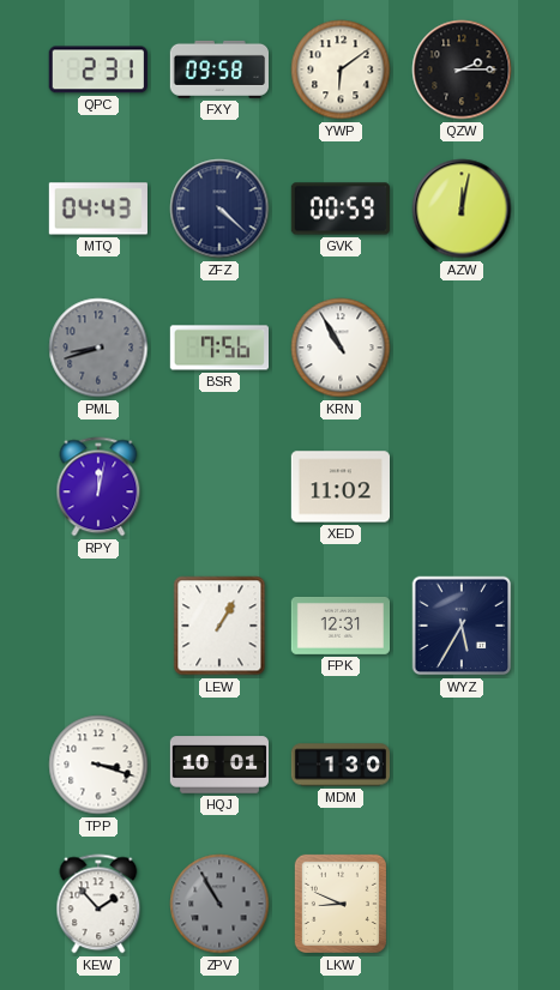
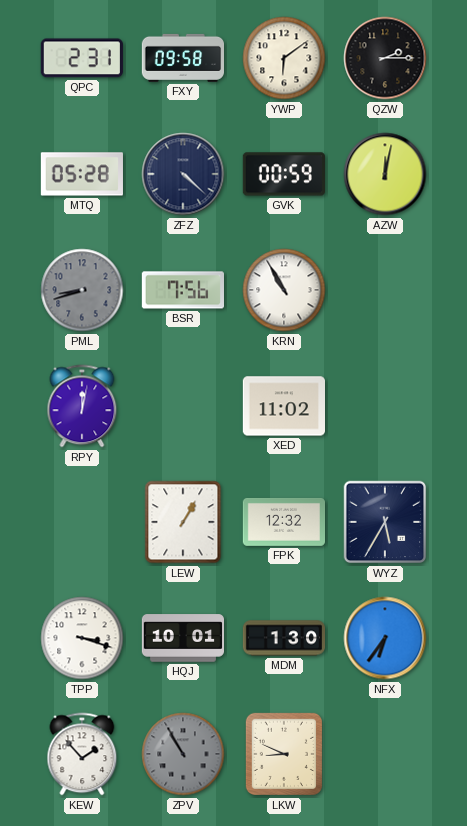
MTQ: 04:43 -> 05:28
FPK: 12:31 -> 12:32
NFX: none -> 6:36
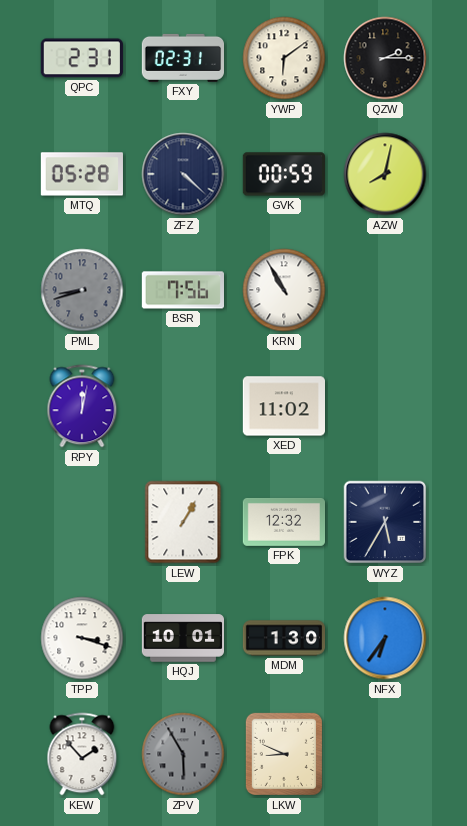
FXY: 09:58 -> 02:31
AZW: 12:02 -> 8:02
ZPV: 10:55 -> 5:55
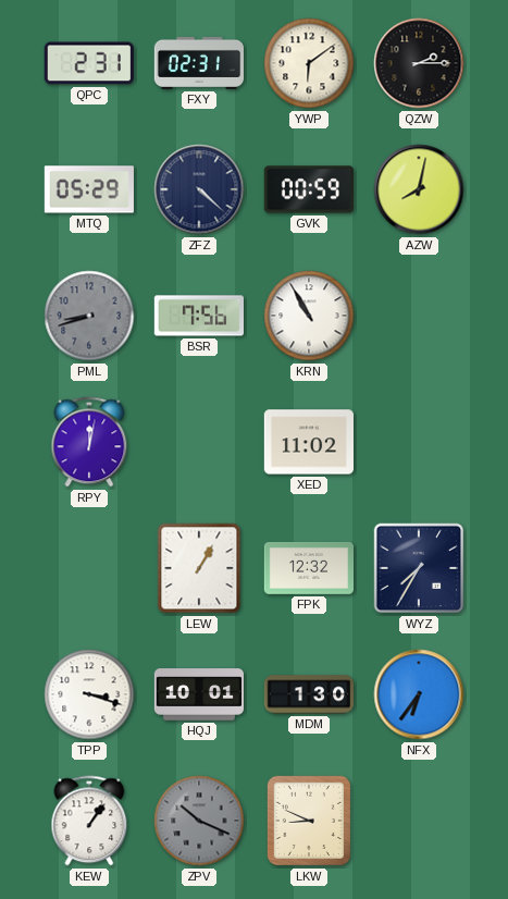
MTQ: 05:28 -> 05:29
WYZ: 5:35 -> 7:35
KEW: 1:53 -> 1:06
ZPV: 5:55 -> 10:19
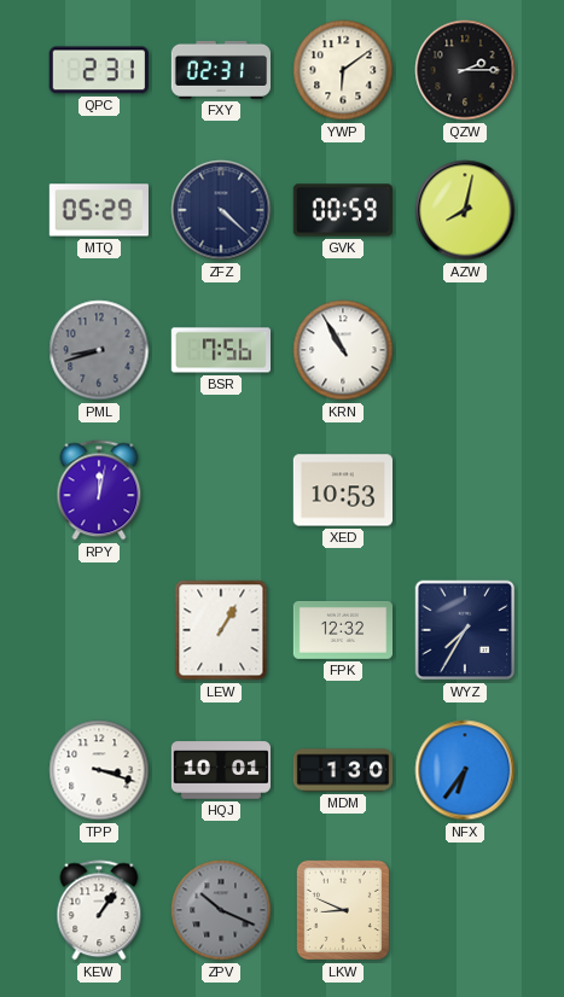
XED: 11:02 -> 10:53
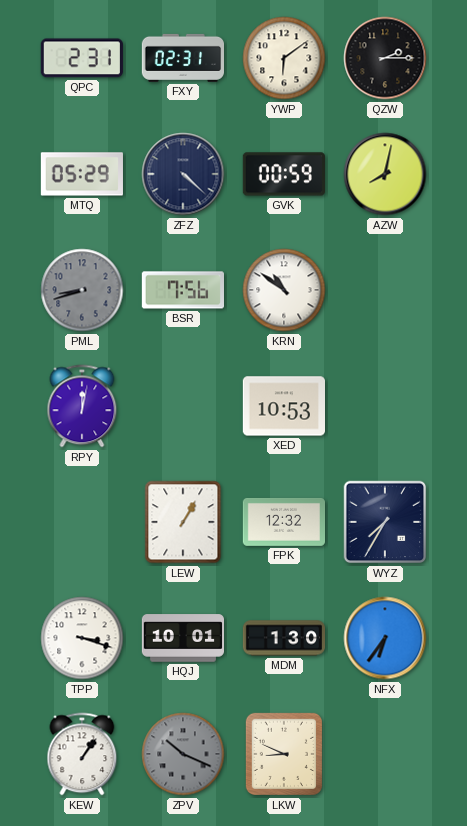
KRN: 10:55 -> 10:51
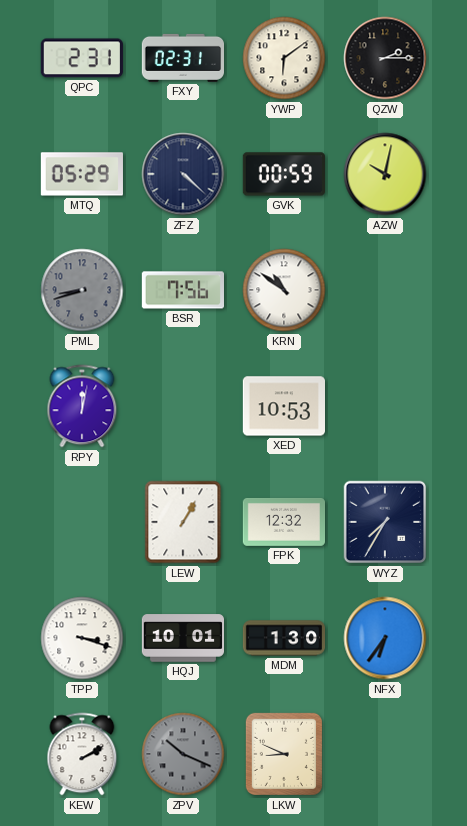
AZW: 8:02 -> 10:02
KEW: 1:06 -> 2:10
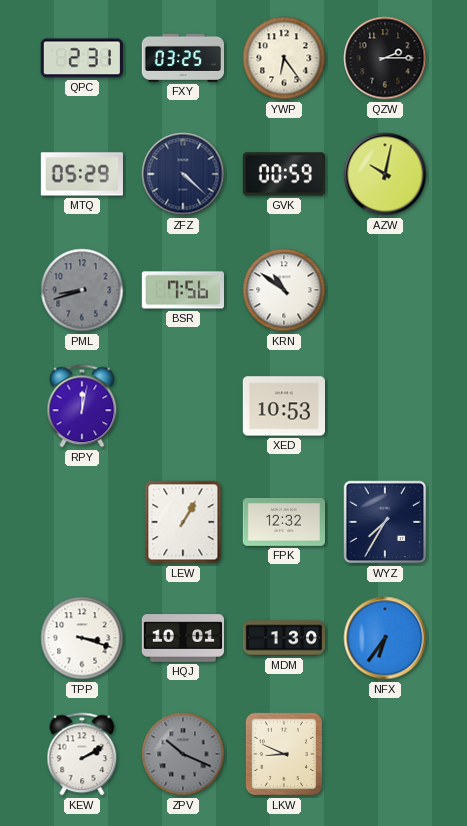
FXY: 02:31 -> 03:25
YWP: 6:09 -> 6:24
